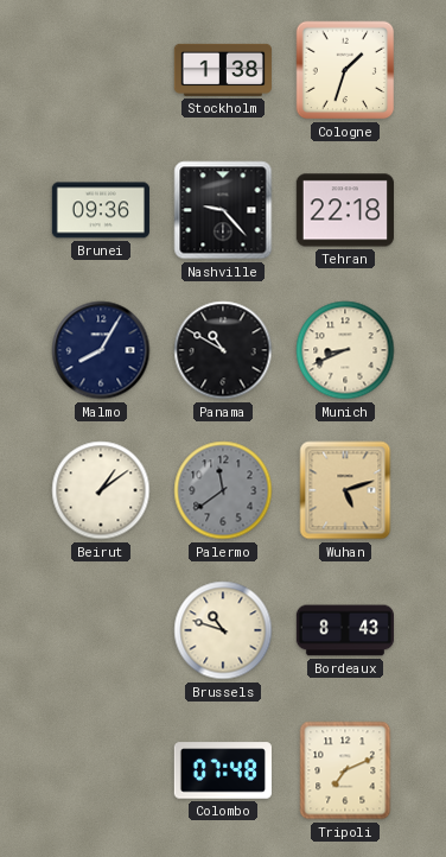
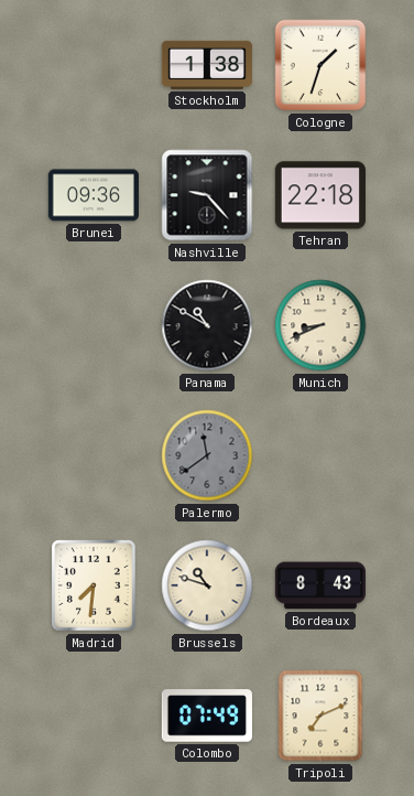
Malmo: 8:05 -> none
Beirut: 1:09 -> none
Wuhan: 5:12 -> none
Madrid: none -> 7:31
Colombo: 07:48 -> 07:49
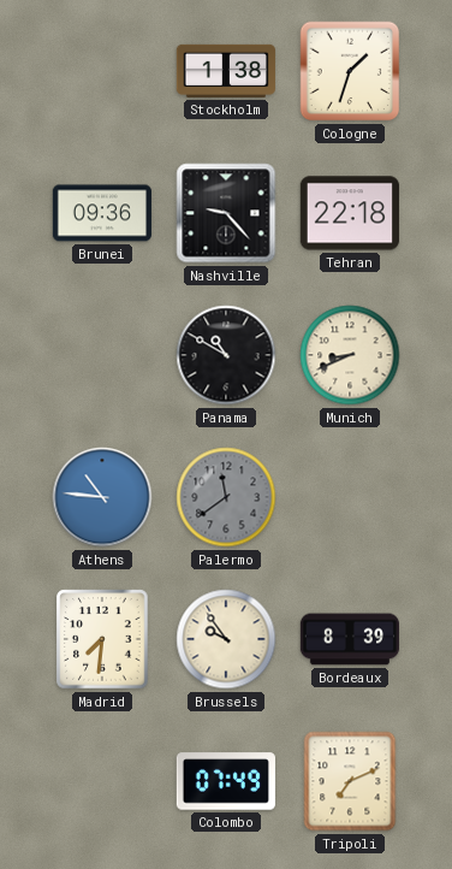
Athens: none -> 10:46
Brussels: 10:48 -> 9:54
Bordeaux: 8:43 -> 8:39
